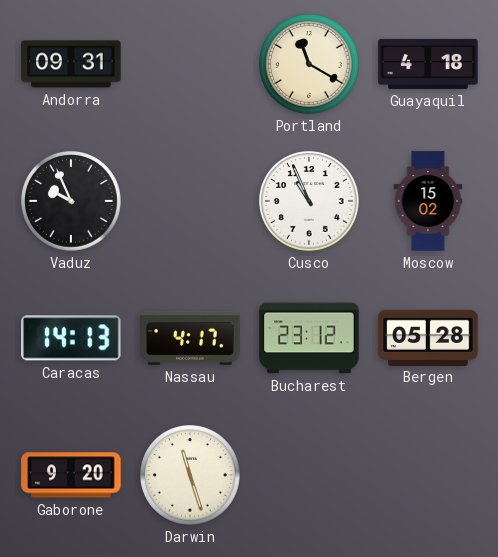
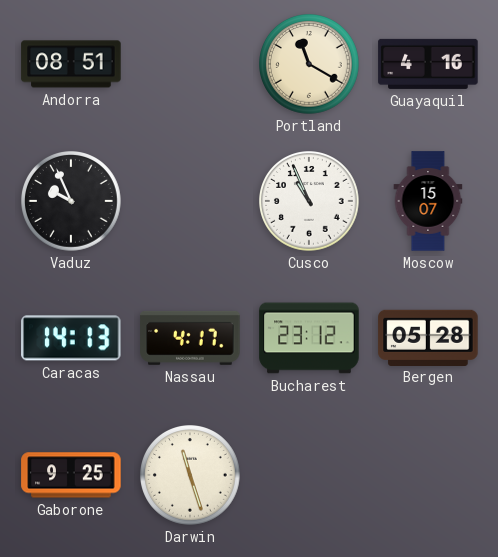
Andorra: 09:31 -> 08:51
Guayaquil: 4:18 -> 4:16
Moscow: 15:02 -> 15:07
Gaborone: 9:20 -> 9:25
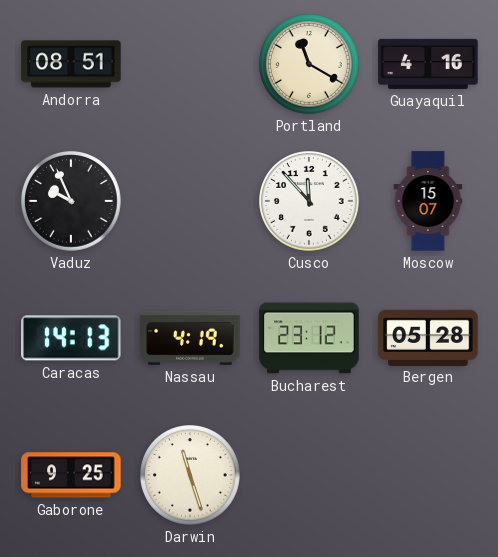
Cusco: 10:56 -> 11:53
Nassau: 4:17 -> 4:19
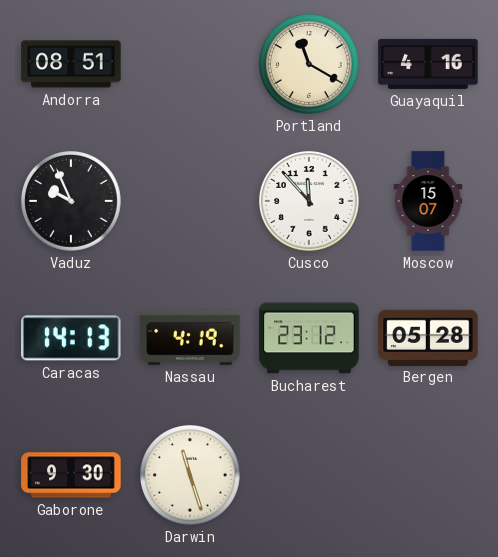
Gaborone: 9:25 -> 9:30
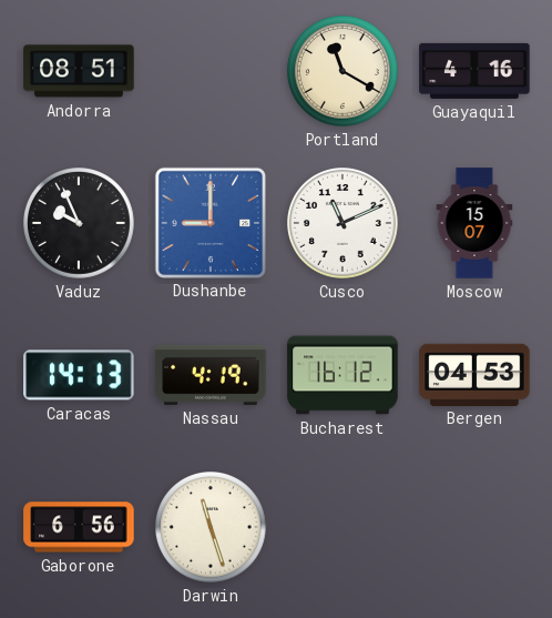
Dushanbe: none -> 9:00
Cusco: 11:53 -> 11:11
Bucharest: 23:12 -> 16:12
Bergen: 05:28 -> 04:53
Gaborone: 9:30 -> 6:56
